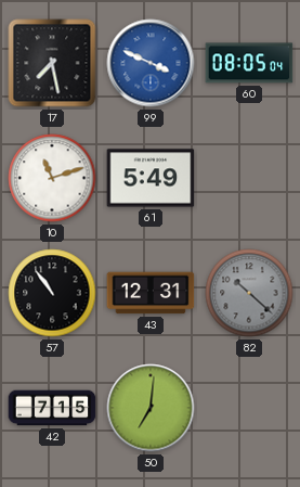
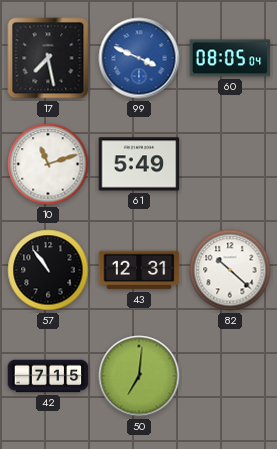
82 dial: grey -> white
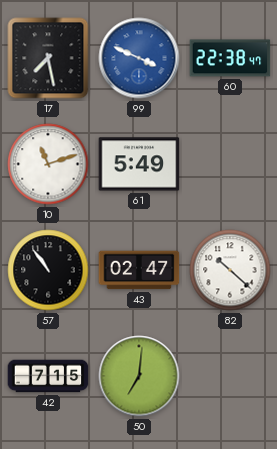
60: 08:05 -> 22:38
43: 12:31 -> 02:47
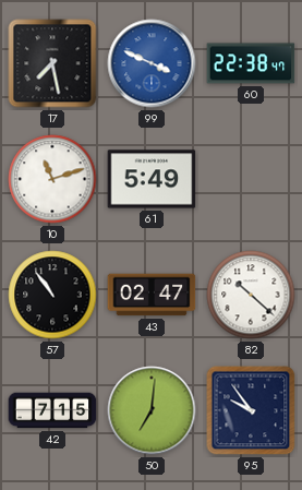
95: none -> 9:54
